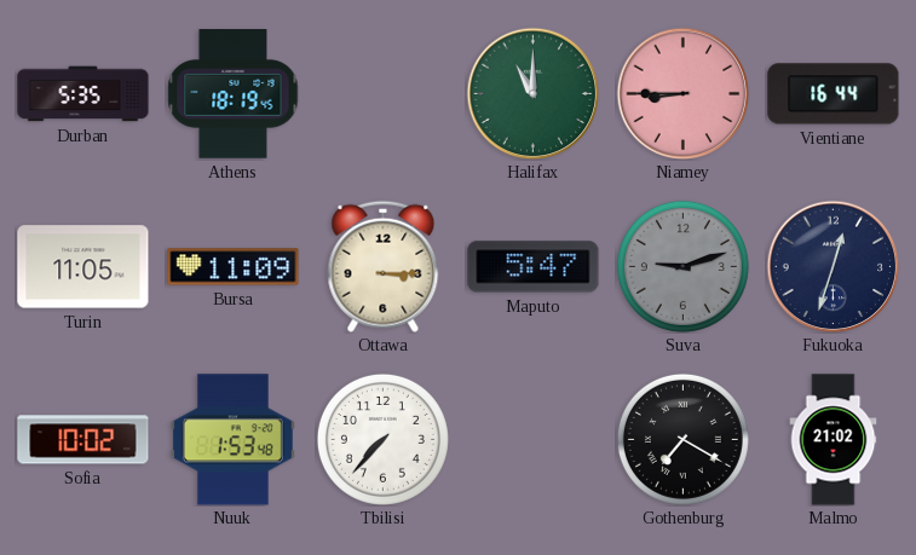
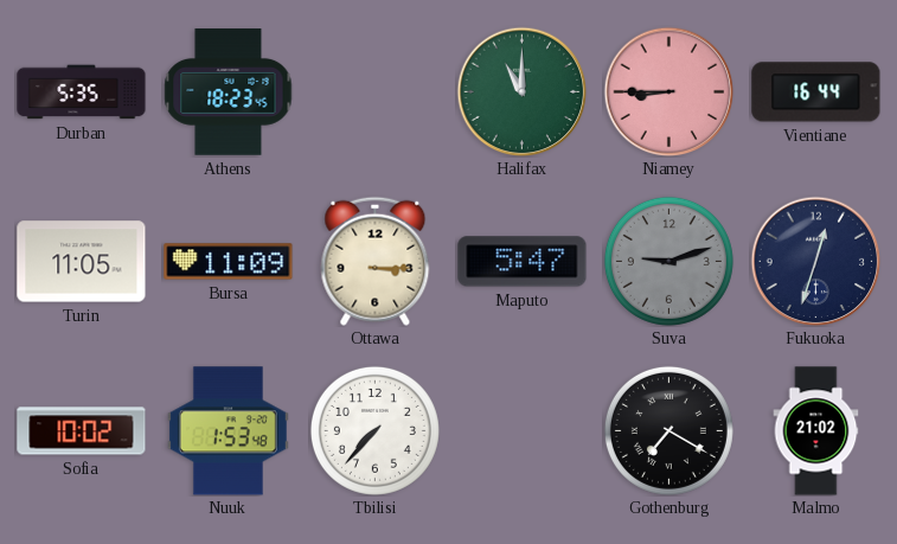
Athens: 18:19 -> 18:23
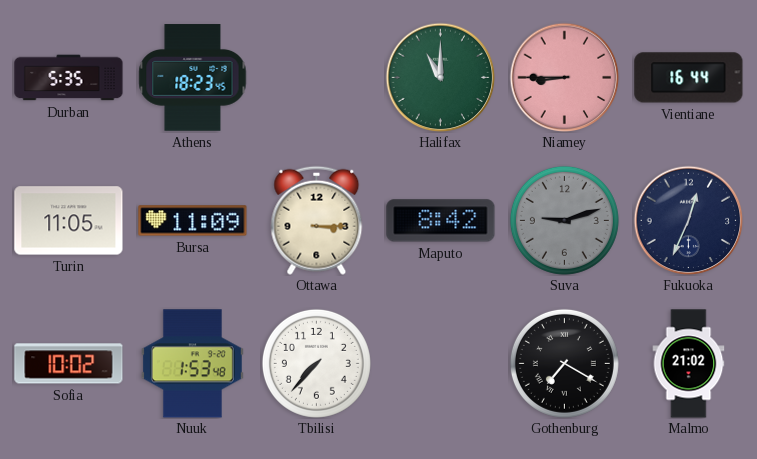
Maputo: 5:47 -> 8:42
Fukuoka: 12:33 -> 12:34
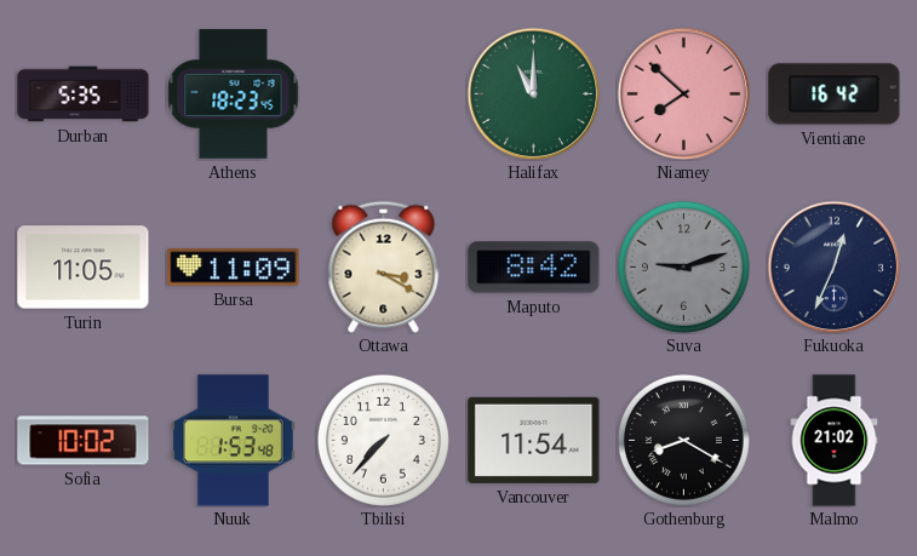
Niamey: 8:45 -> 7:52
Vientiane: 16:44 -> 16:42
Ottawa: 3:15 -> 3:20
Vancouver: none -> 11:54
Gothenburg: 7:20 -> 8:20
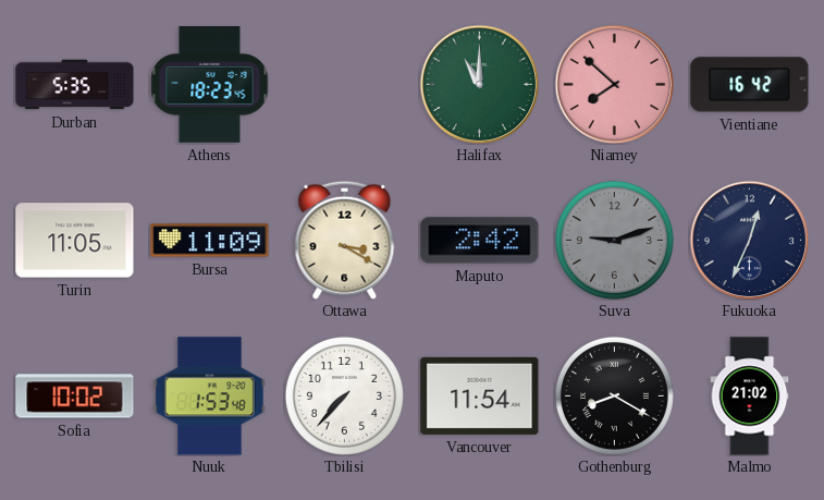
Maputo: 8:42 -> 2:42
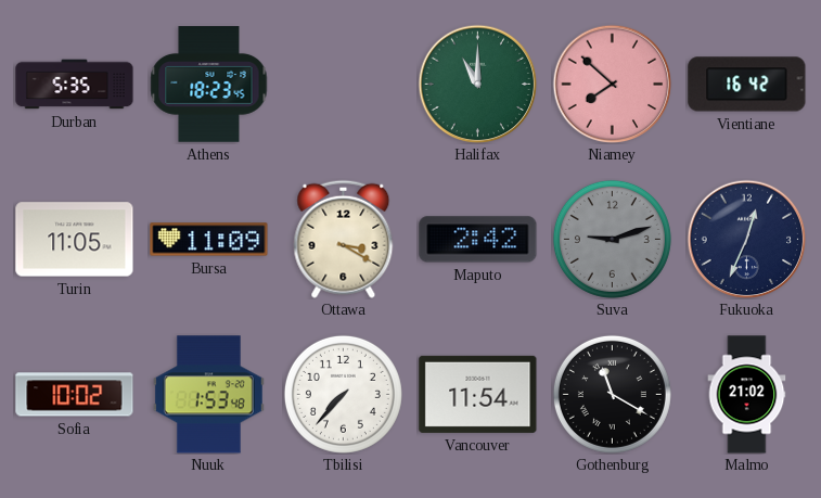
Gothenburg: 8:20 -> 11:20
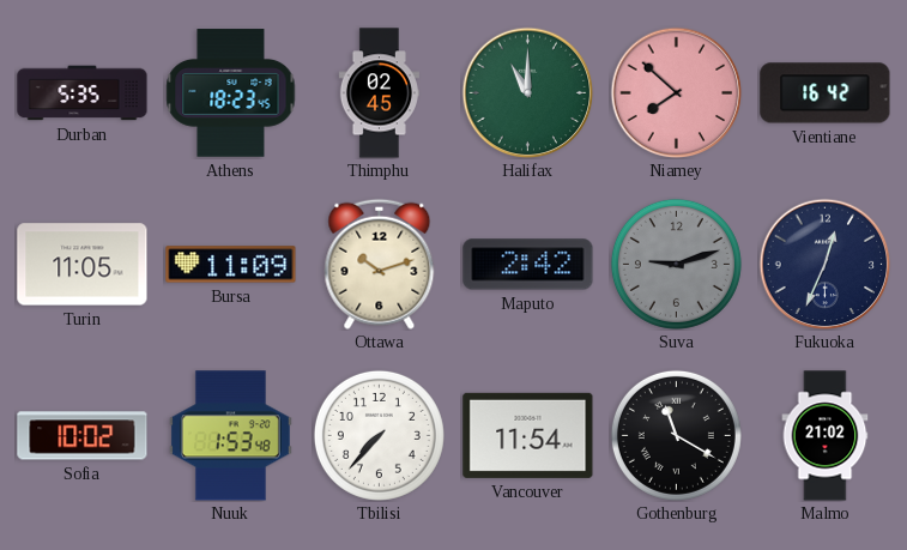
Thimphu: none -> 02:45
Ottawa: 3:20 -> 10:12
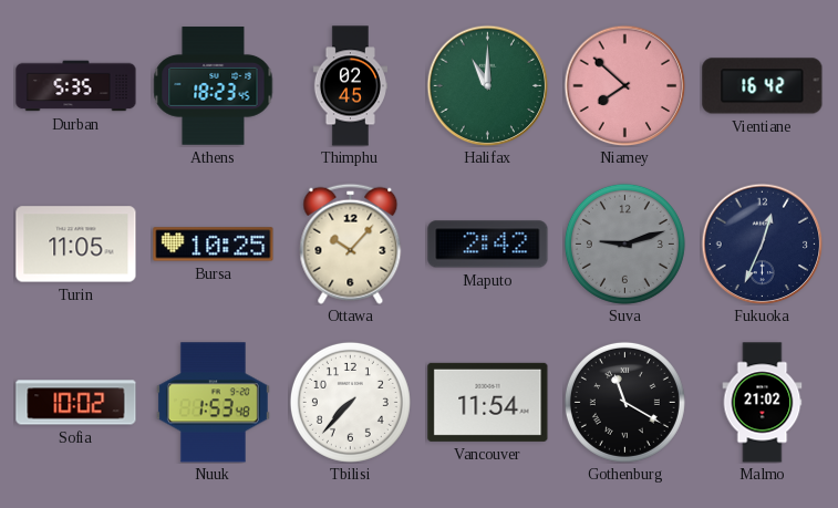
Bursa: 11:09 -> 10:25
Ottawa: 10:12 -> 10:07
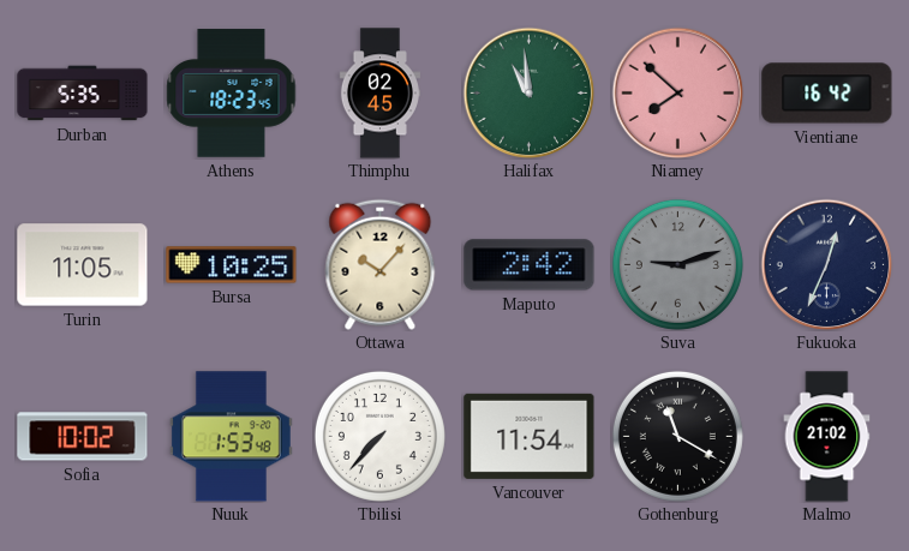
Halifax: 11:00 -> 10:59
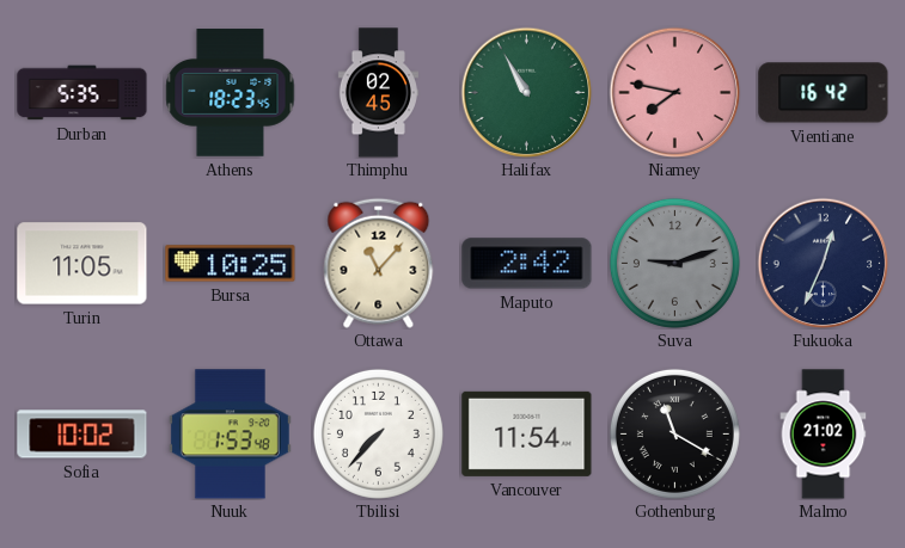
Halifax: 10:59 -> 10:55
Niamey: 7:52 -> 7:47
Ottawa: 10:07 -> 11:07
